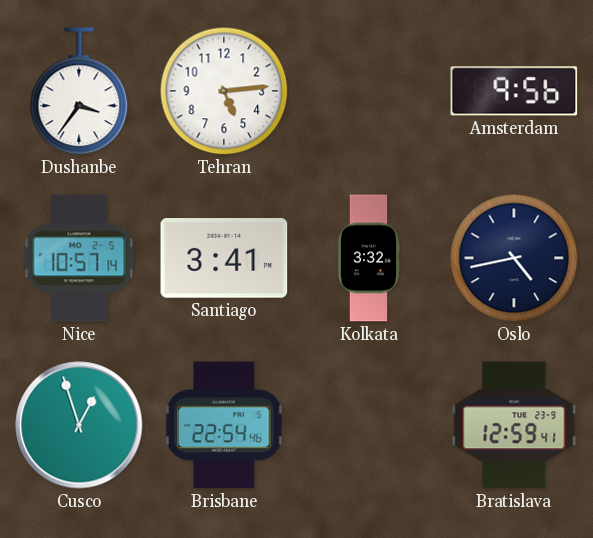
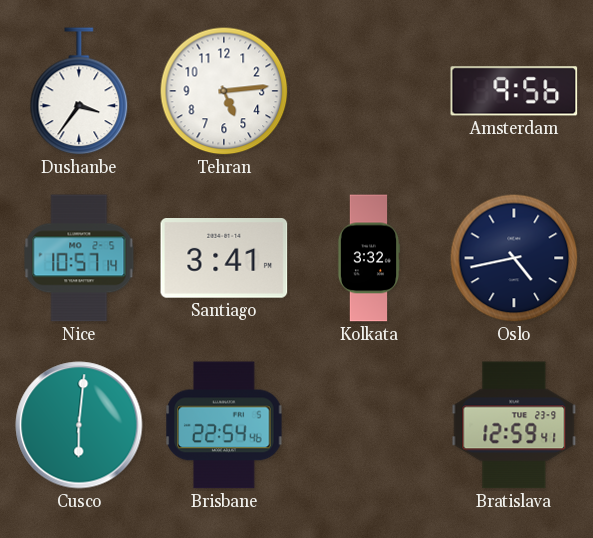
Cusco: 12:57 -> 6:01
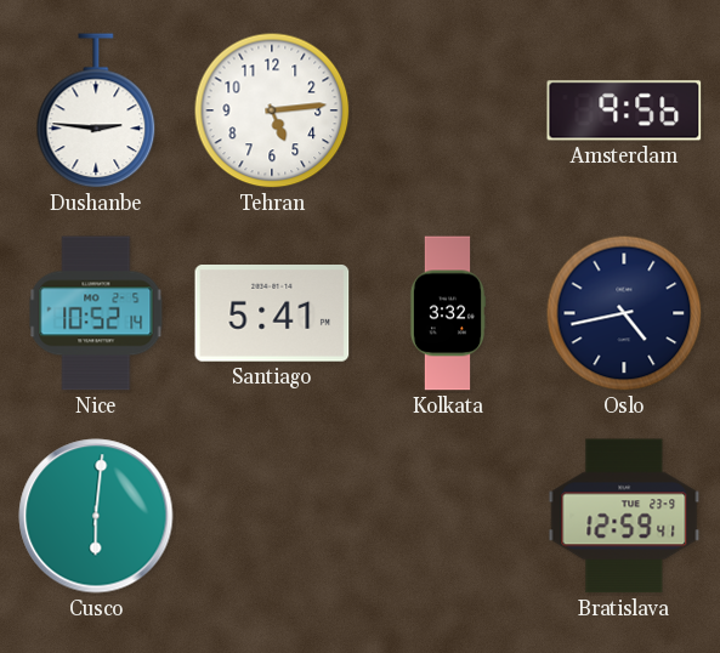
Dushanbe: 3:36 -> 2:46
Nice: 10:57 -> 10:52
Santiago: 3:41 -> 5:41
Brisbane: 22:54 -> none
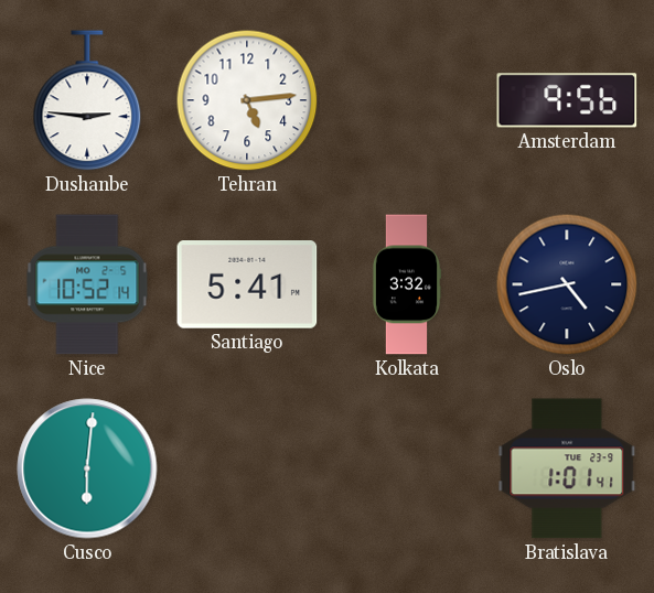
Bratislava: 12:59 -> 1:01
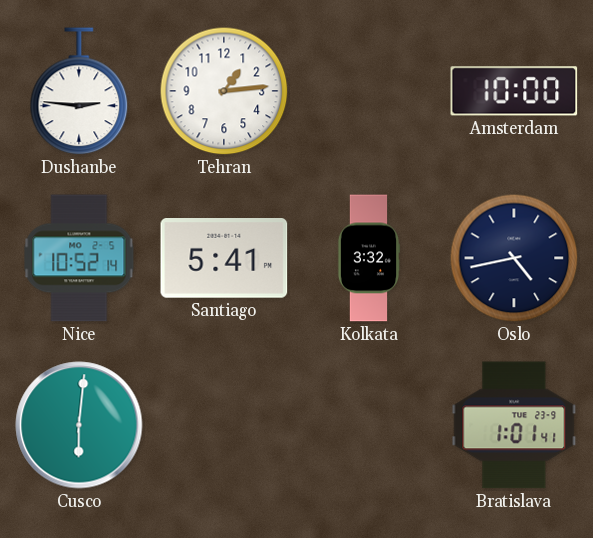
Tehran: 5:14 -> 1:14
Amsterdam: 9:56 -> 10:00
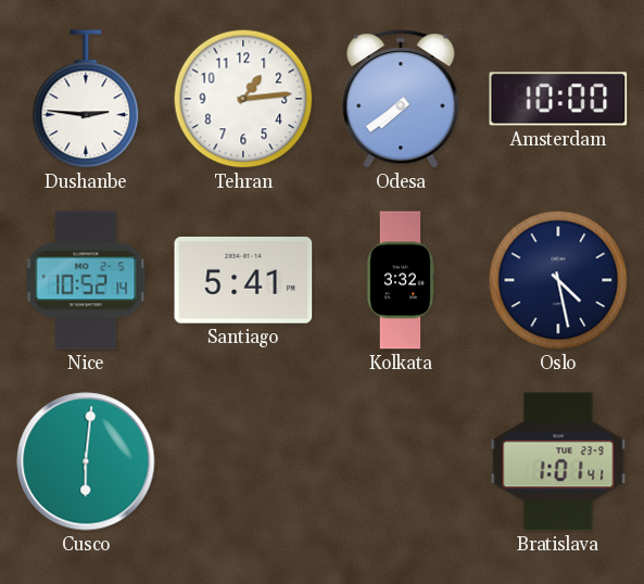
Odesa: none -> 7:39
Oslo: 4:43 -> 4:28
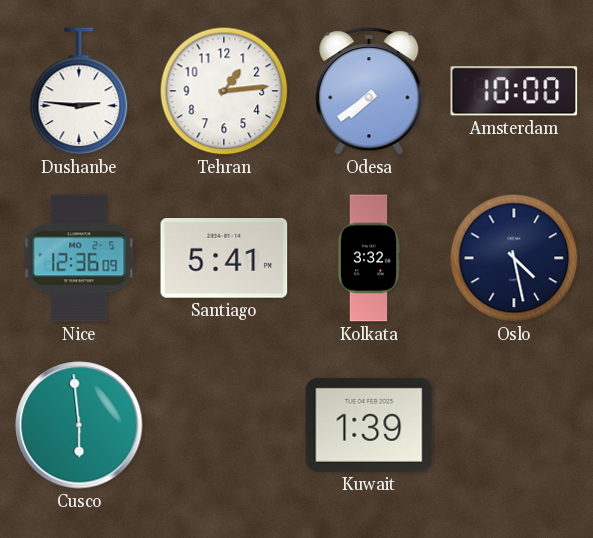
Nice: 10:52 -> 12:36
Cusco: 6:01 -> 5:59
Kuwait: none -> 1:39
Bratislava: 1:01 -> none
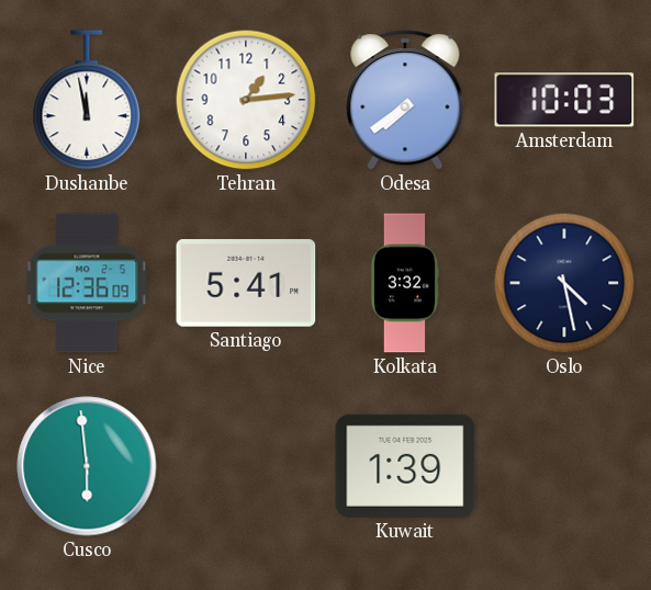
Dushanbe: 2:46 -> 11:58
Amsterdam: 10:00 -> 10:03
